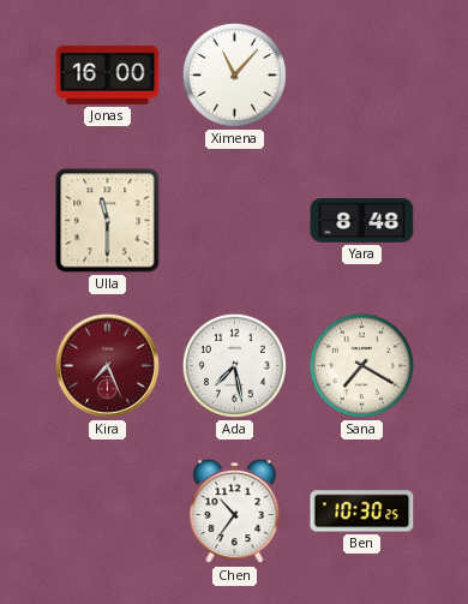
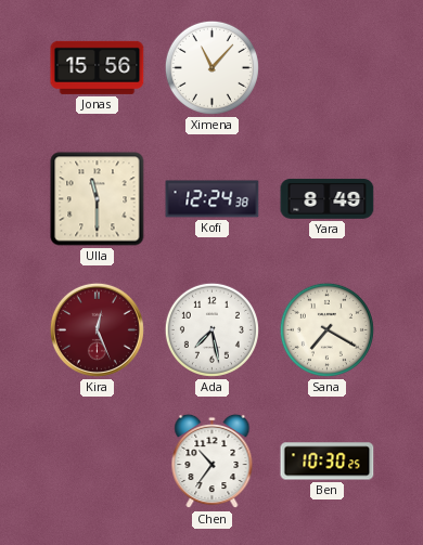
Jonas: 16:00 -> 15:56
Kofi: none -> 12:24
Yara: 8:48 -> 8:49
Kira: 7:26 -> 12:26
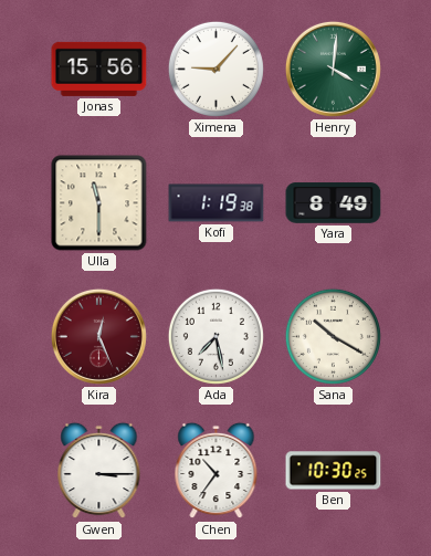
Ximena: 11:07 -> 9:07
Henry: none -> 4:01
Kofi: 12:24 -> 1:19
Sana: 7:20 -> 10:20
Gwen: none -> 3:15
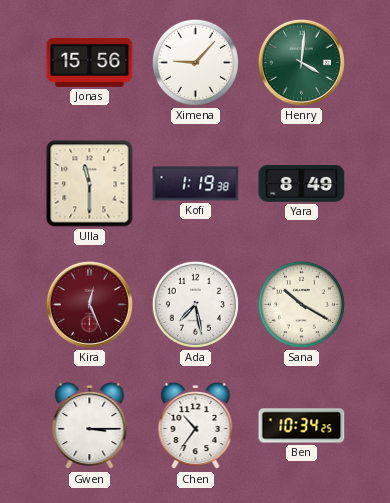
Ben: 10:30 -> 10:34
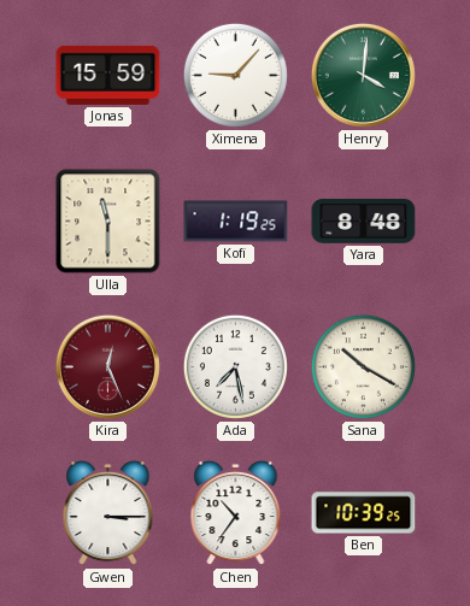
Jonas: 15:56 -> 15:59
Kofi: 1:19:38 -> 1:19:25
Yara: 8:49 -> 8:48
Ben: 10:34 -> 10:39
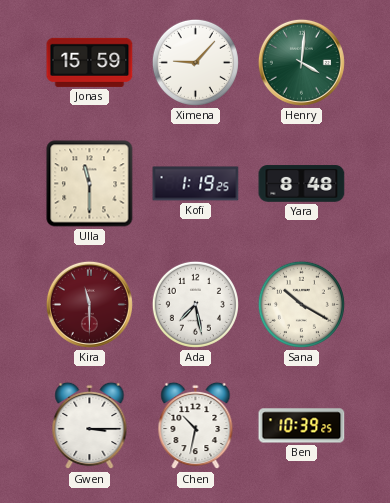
Kira: 12:26 -> 11:30
Chen: 10:36 -> 10:32
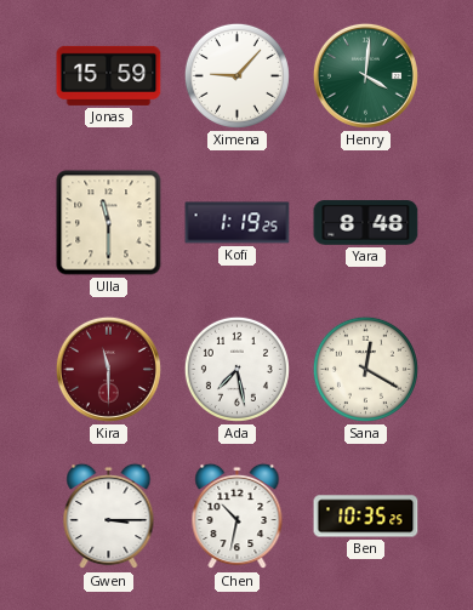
Sana: 10:20 -> 12:20
Ben: 10:39 -> 10:35
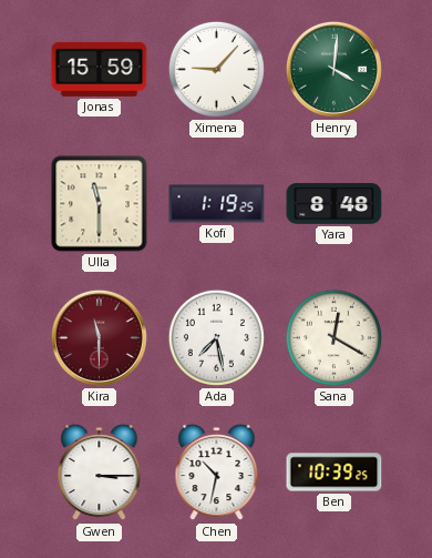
Ben: 10:35 -> 10:39
